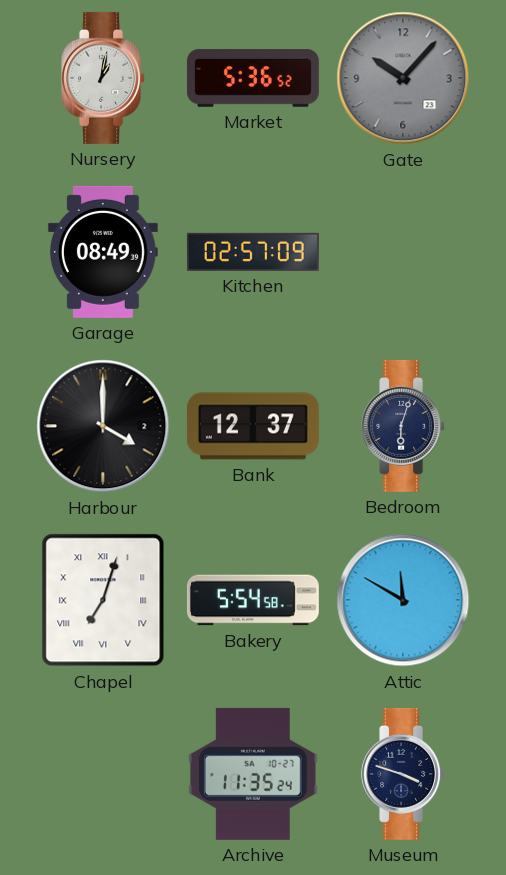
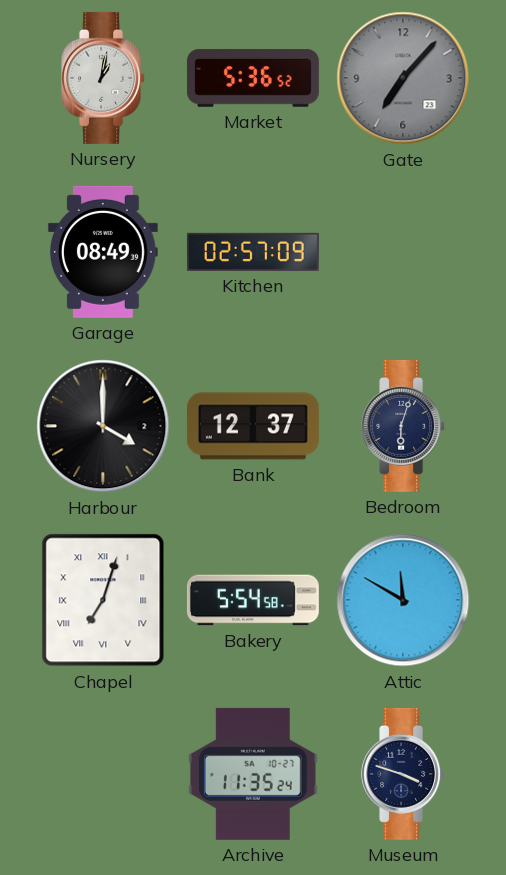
Gate: 10:07 -> 7:07
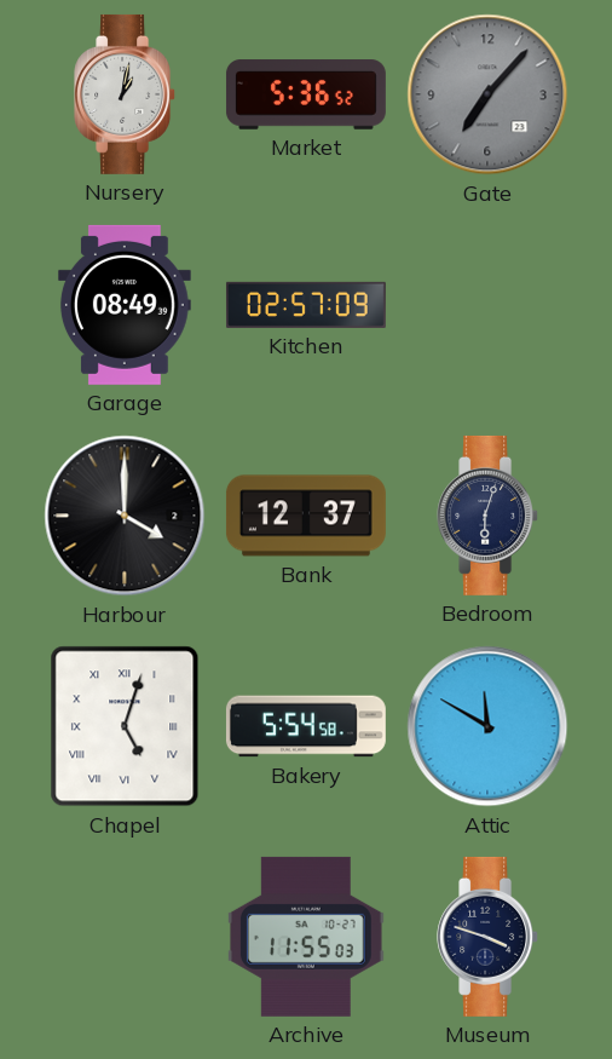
Chapel: 7:03 -> 5:03
Archive: 11:35 -> 11:55
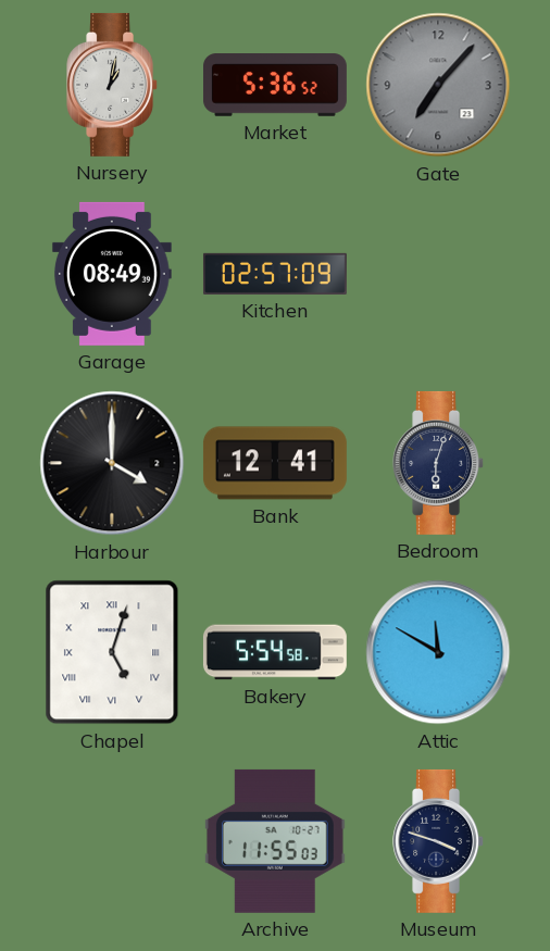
Bank: 12:37 -> 12:41
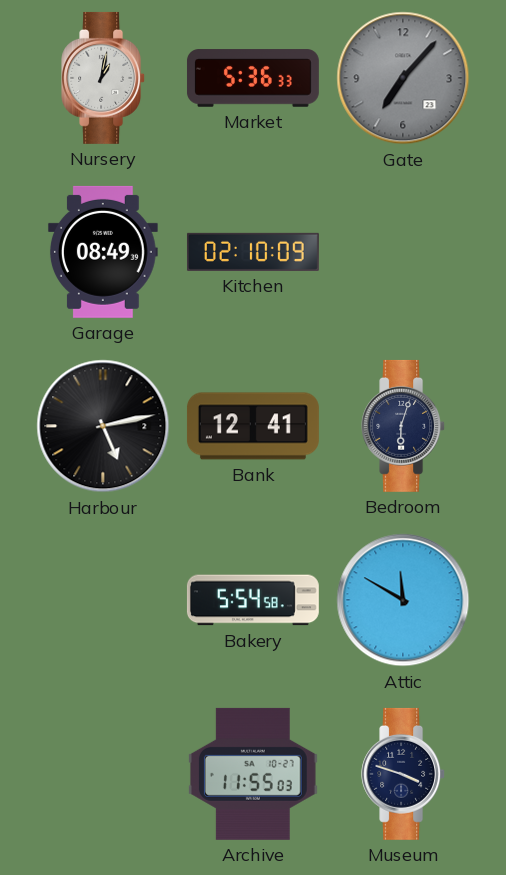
Market: 5:36:52 -> 5:36:33
Kitchen: 02:57 -> 02:10
Harbour: 4:00 -> 5:13
Chapel: 5:03 -> none
